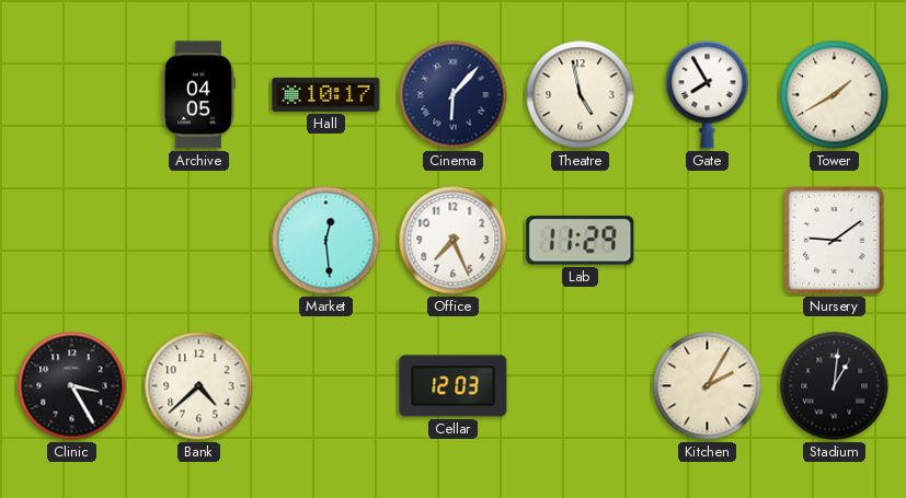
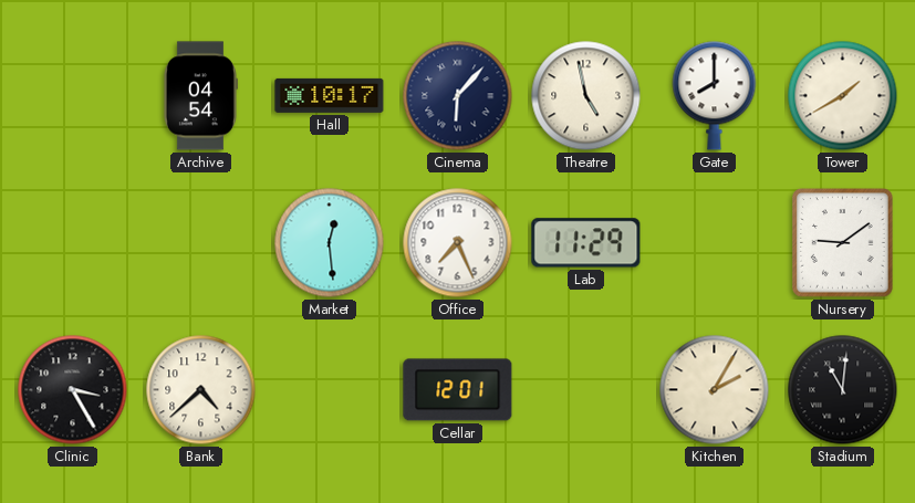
Archive: 04:05 -> 04:54
Gate: 7:55 -> 8:00
Cellar: 12:03 -> 12:01
Stadium: 1:01 -> 11:01
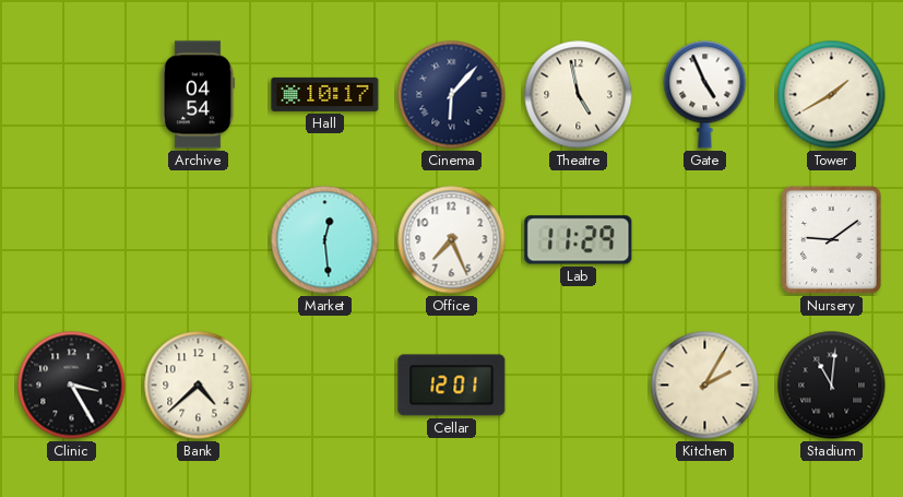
Gate: 8:00 -> 4:56
